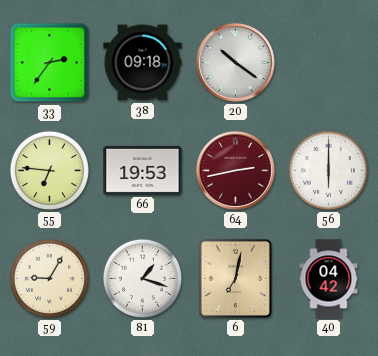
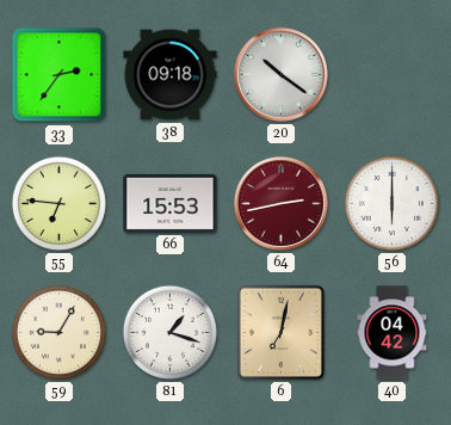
66: 19:53 -> 15:53
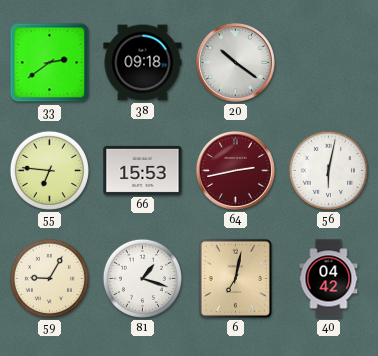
33: 2:36 -> 2:39
56: 6:00 -> 6:02
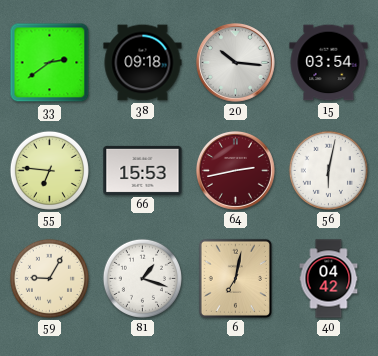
20: 10:21 -> 10:16
15: none -> 03:54
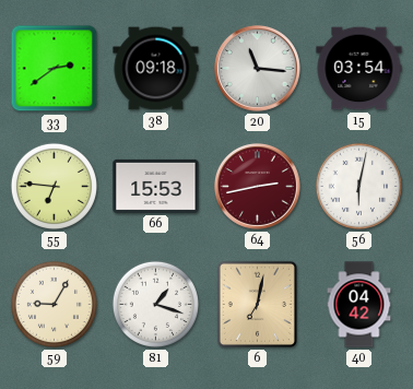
20: 10:16 -> 11:16
